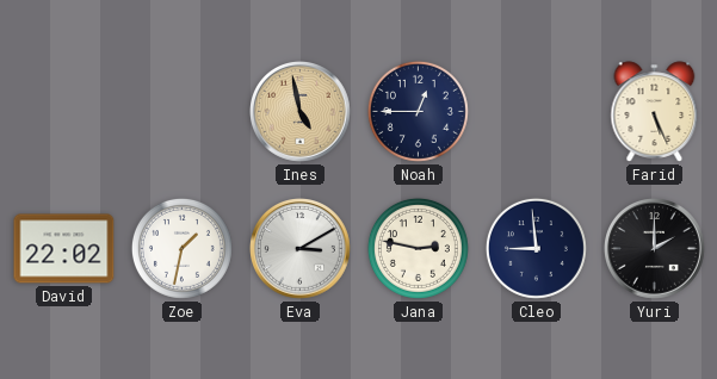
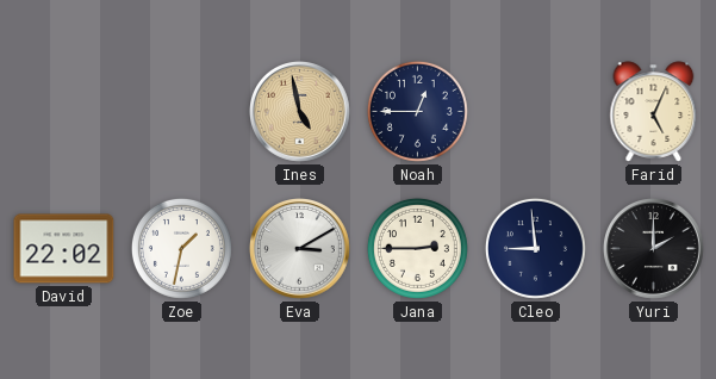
Farid: 5:26 -> 5:04
Jana: 2:47 -> 2:45
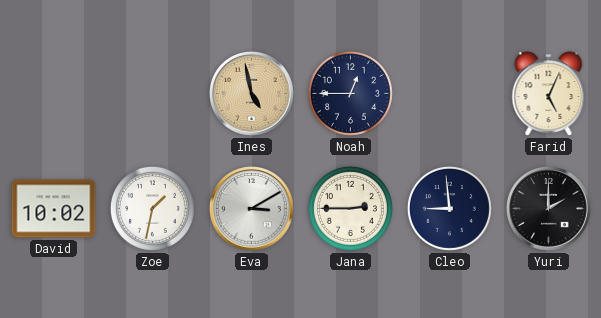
David: 22:02 -> 10:02
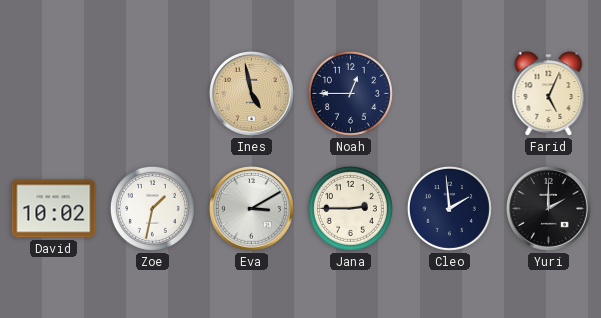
Cleo: 8:59 -> 1:59
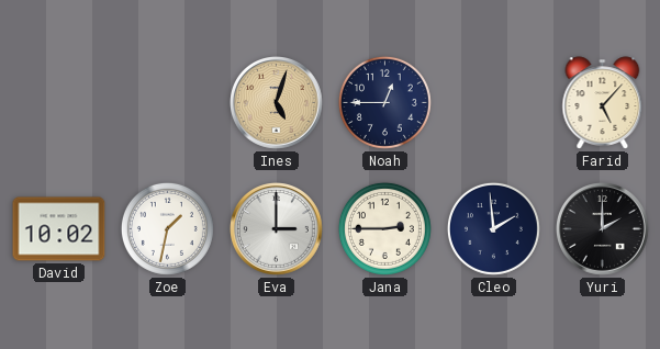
Ines: 4:58 -> 5:03
Farid: 5:04 -> 5:07
Eva: 3:10 -> 3:00
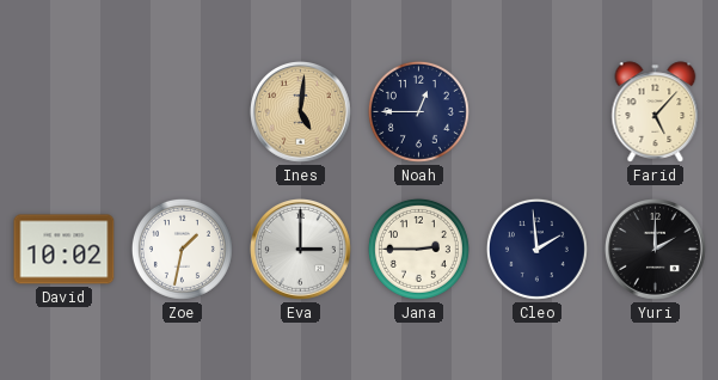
Ines: 5:03 -> 5:01
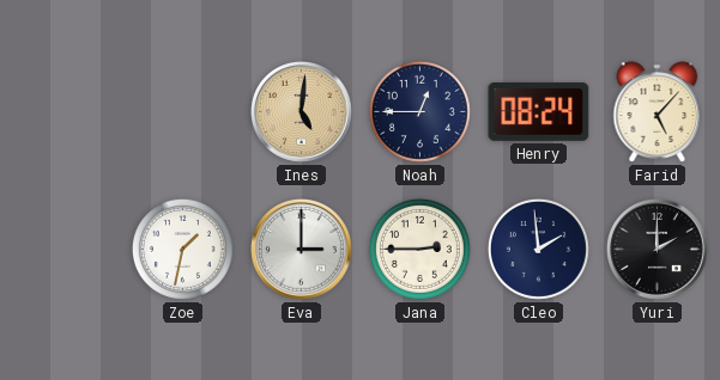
Henry: none -> 08:24
David: 10:02 -> none
